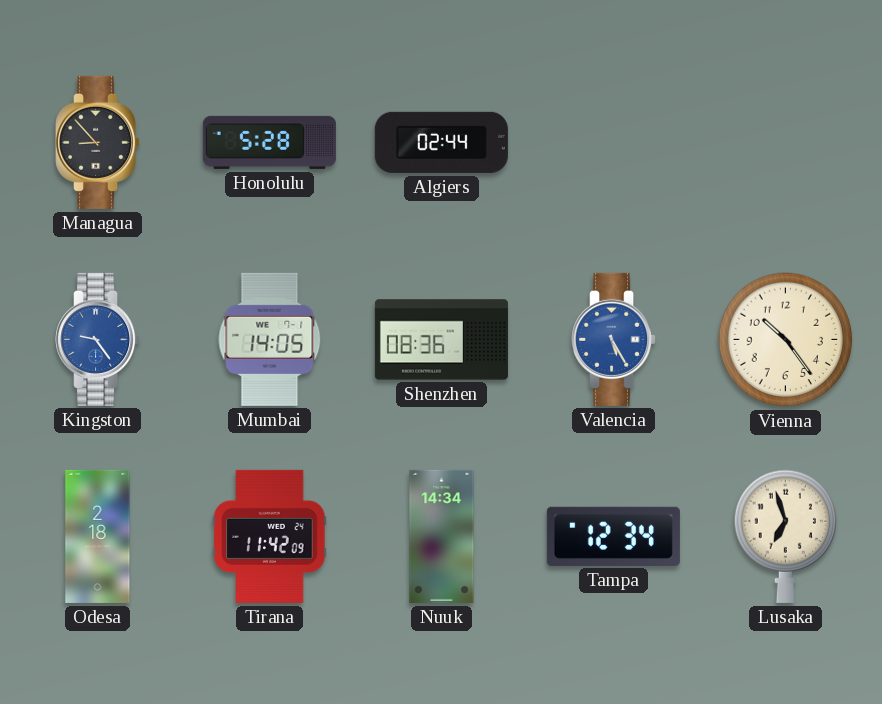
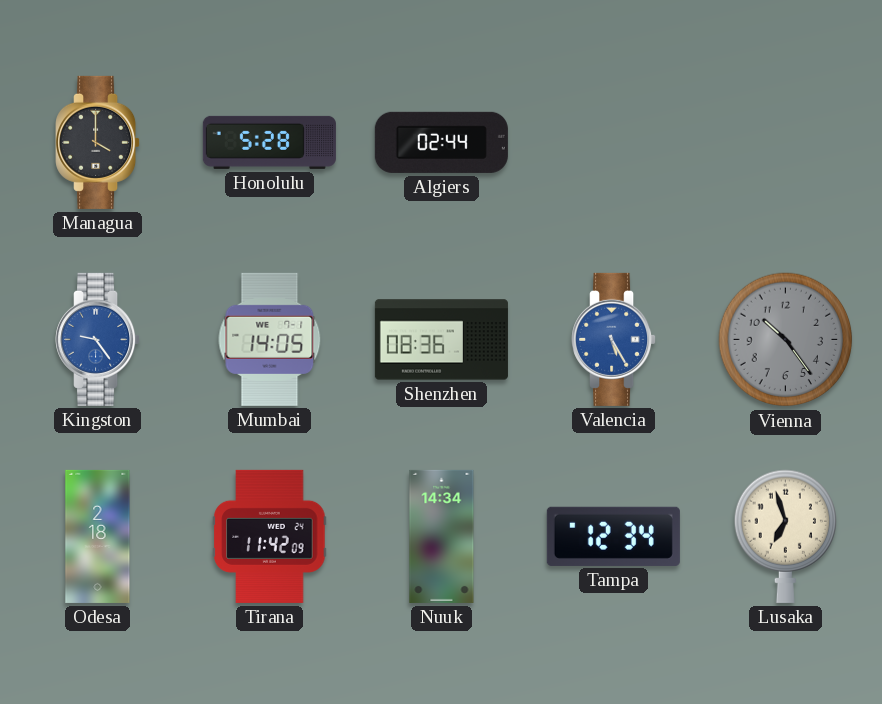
Managua: 8:53 -> 4:00
Vienna dial: cream -> grey
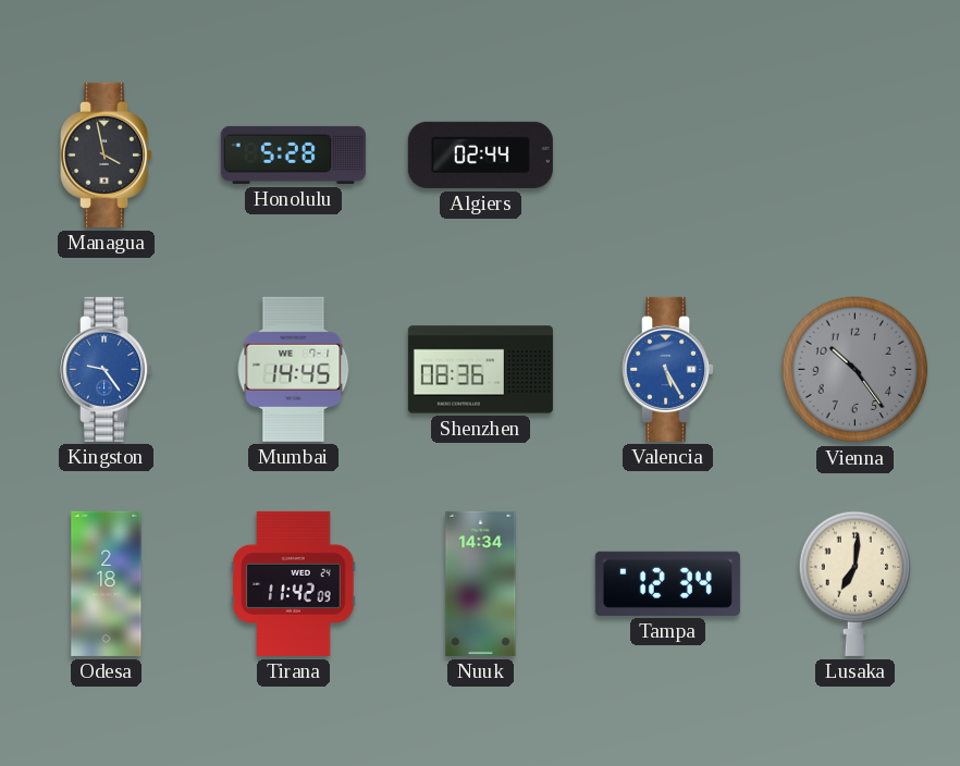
Managua: 4:00 -> 3:58
Mumbai: 14:05 -> 14:45
Lusaka: 6:57 -> 7:01
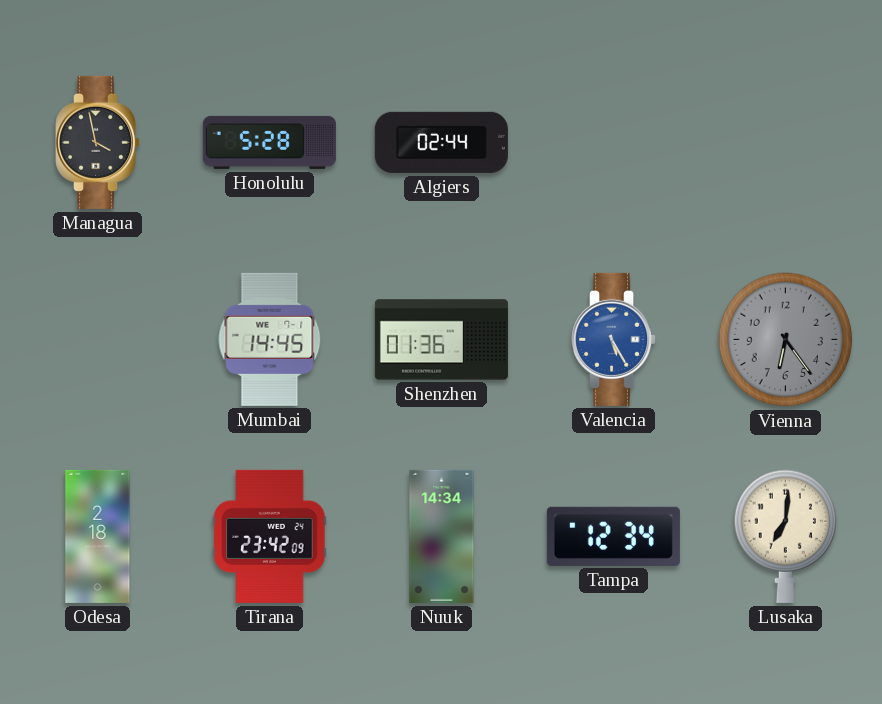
Kingston: 9:24 -> none
Shenzhen: 08:36 -> 01:36
Vienna: 10:24 -> 6:24
Tirana: 11:42 -> 23:42
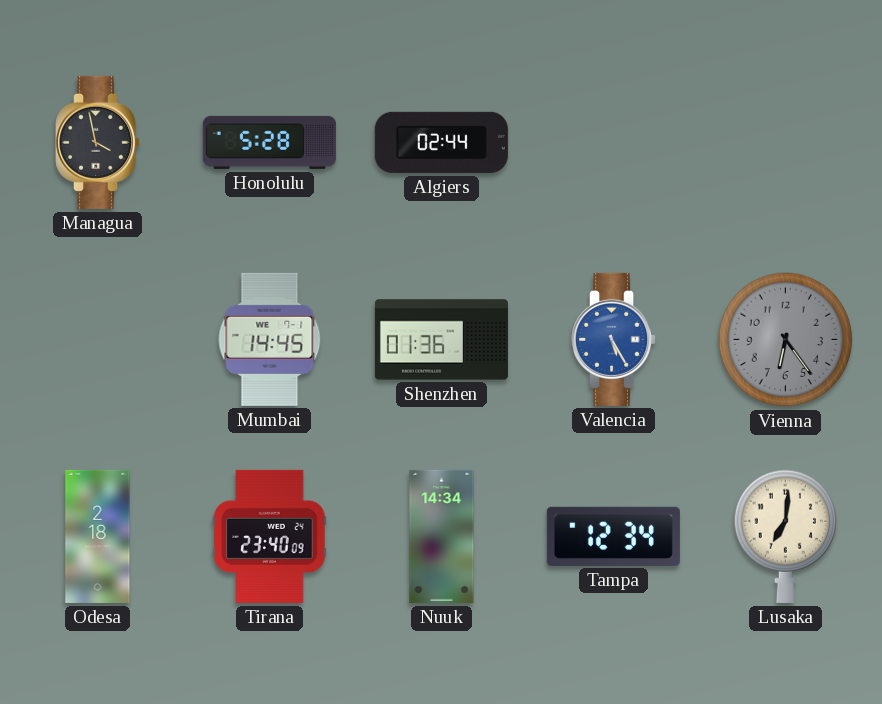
Tirana: 23:42 -> 23:40
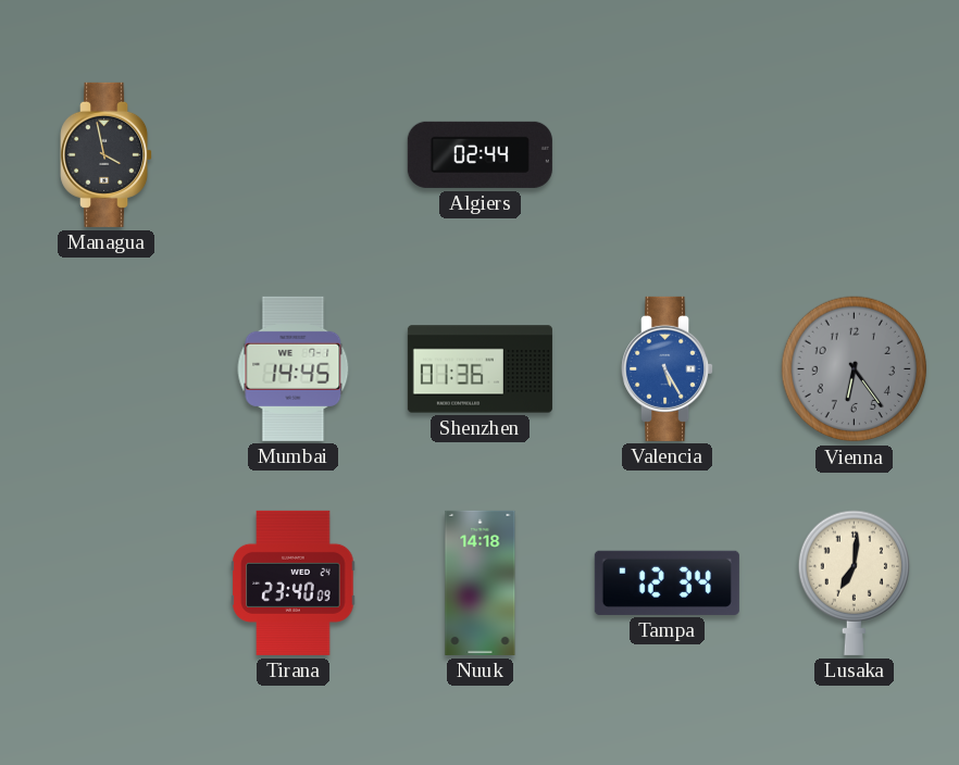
Honolulu: 5:28 -> none
Odesa: 2:18 -> none
Nuuk: 14:34 -> 14:18
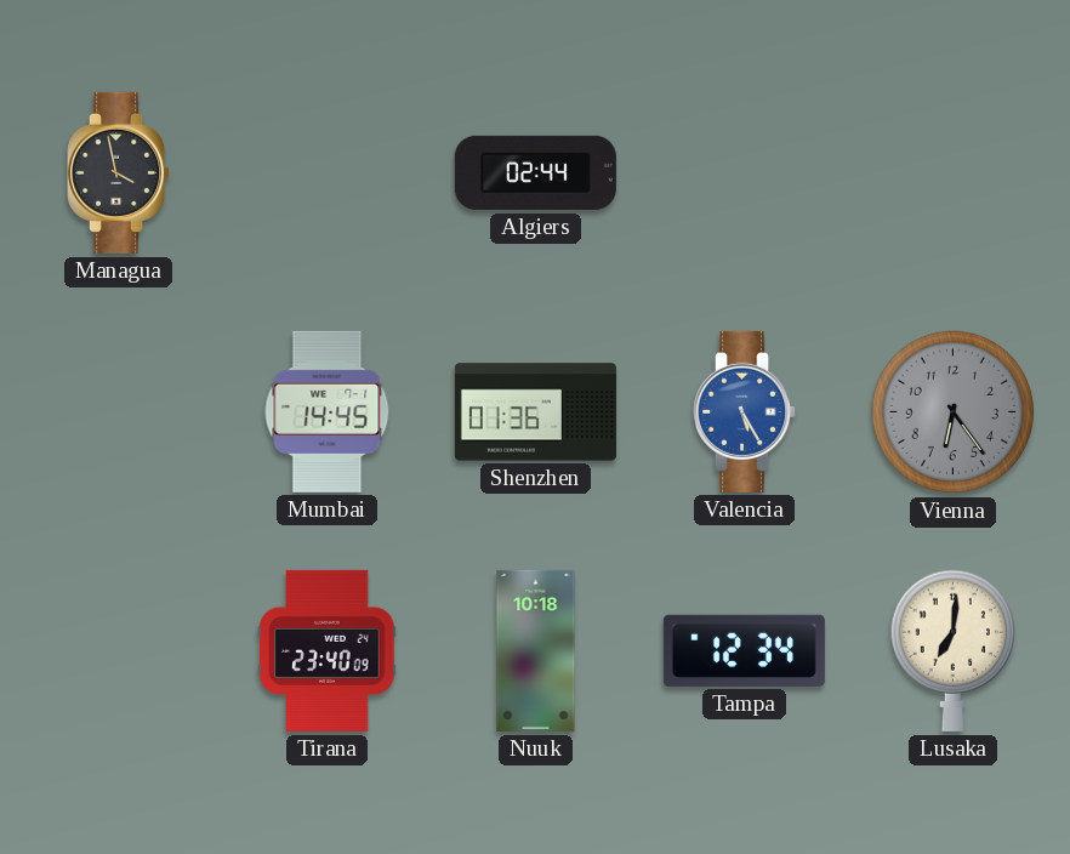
Nuuk: 14:18 -> 10:18
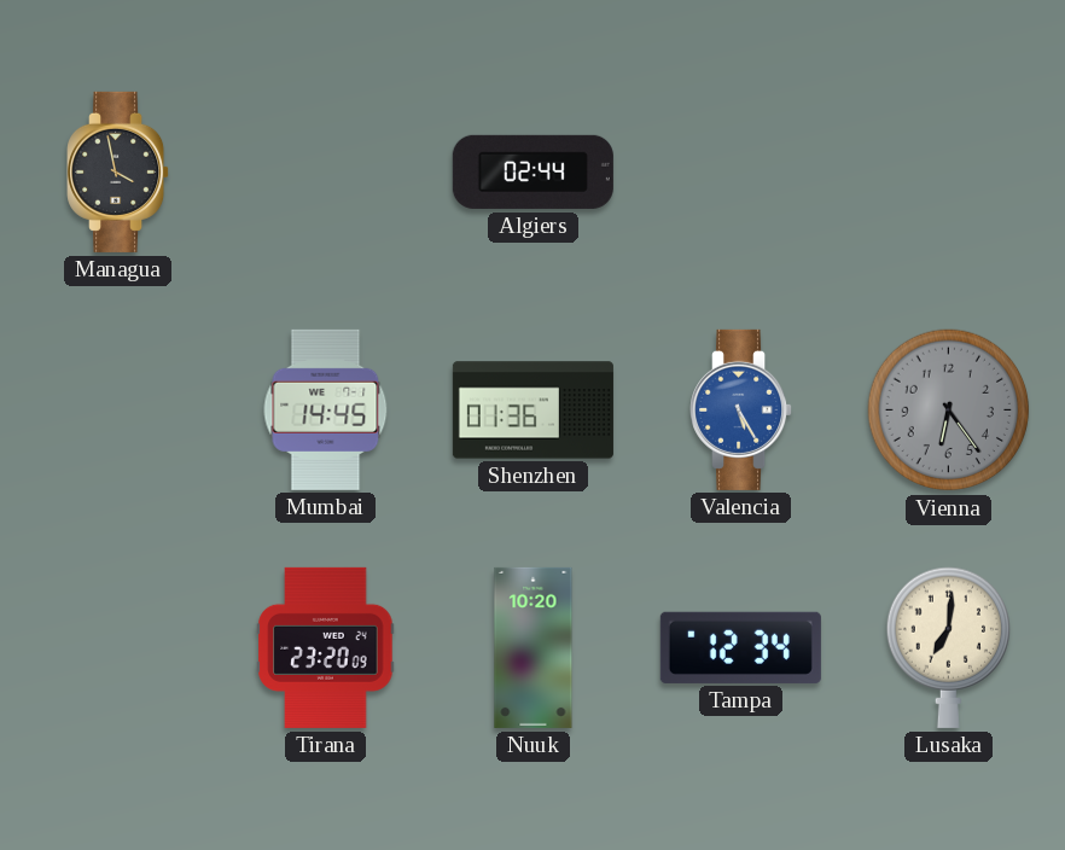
Tirana: 23:40 -> 23:20
Nuuk: 10:18 -> 10:20
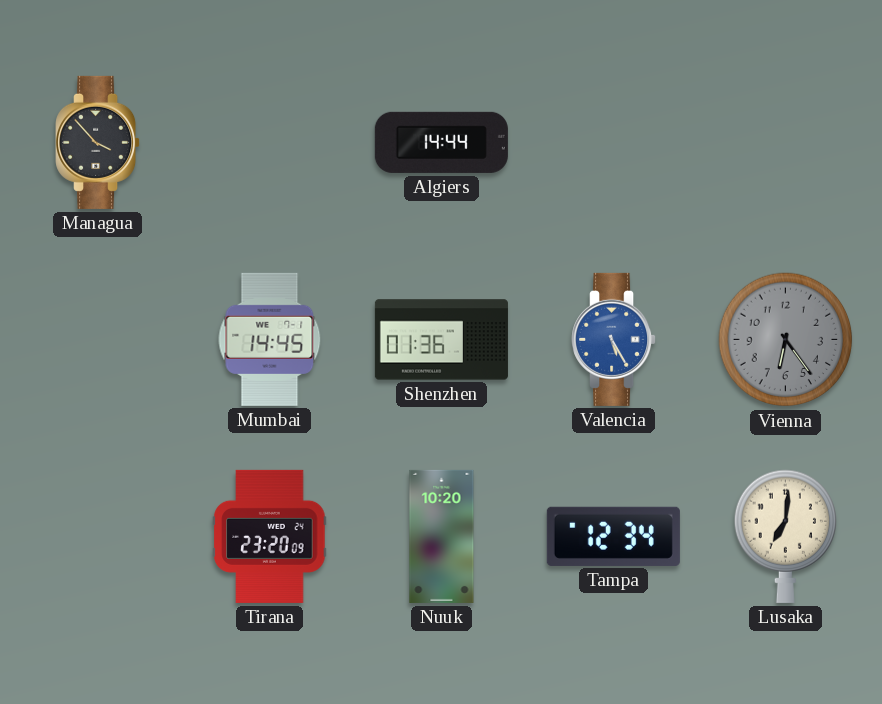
Managua: 3:58 -> 3:53
Algiers: 02:44 -> 14:44
